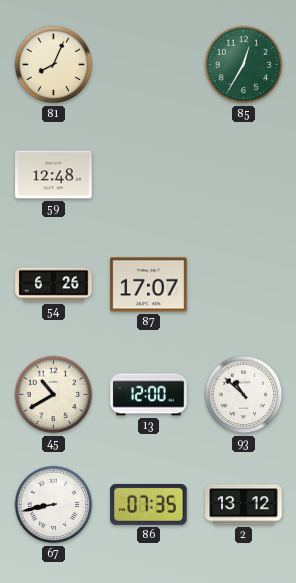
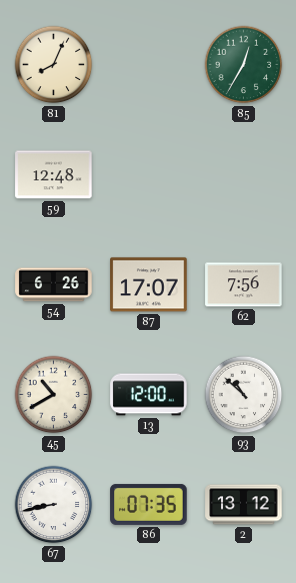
62: none -> 7:56
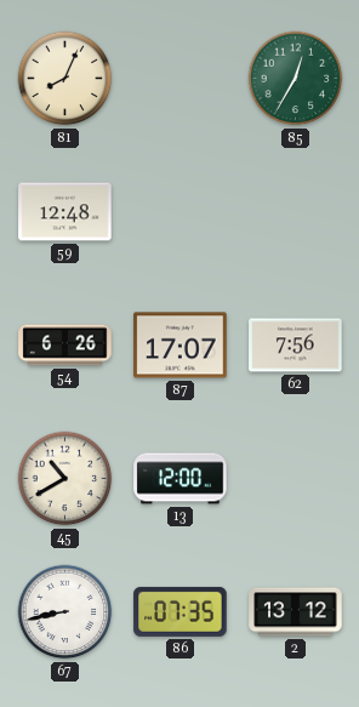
93: 10:52 -> none
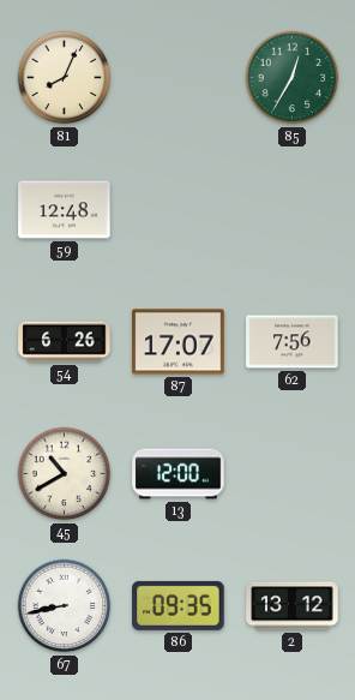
86: 07:35 -> 09:35
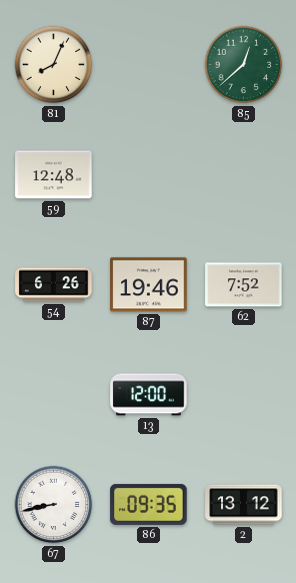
85: 12:35 -> 12:38
87: 17:07 -> 19:46
62: 7:56 -> 7:52
45: 10:40 -> none
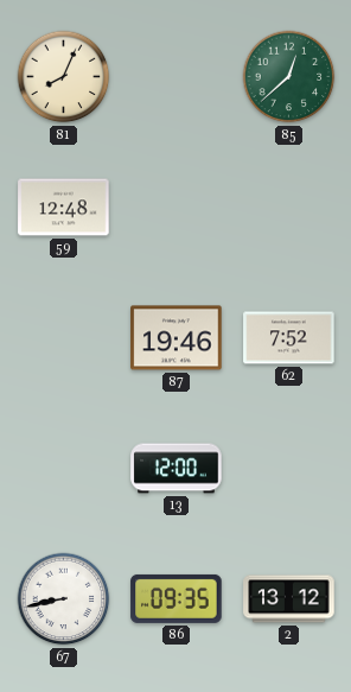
54: 6:26 -> none
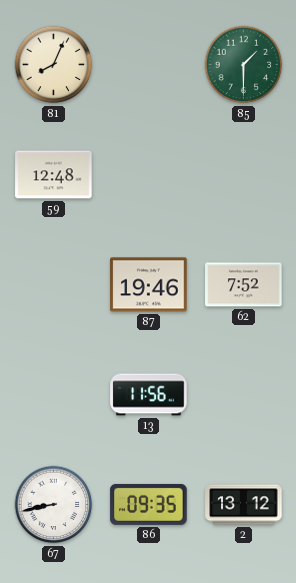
85: 12:38 -> 1:30
13: 12:00 -> 11:56
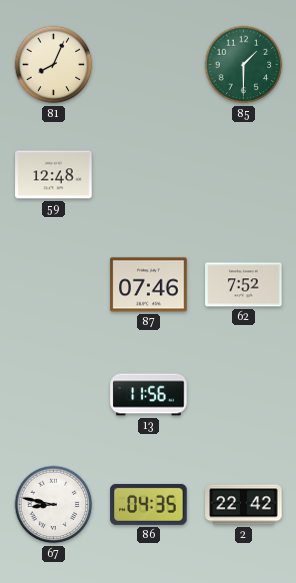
87: 19:46 -> 07:46
67: 8:43 -> 8:47
86: 09:35 -> 04:35
2: 13:12 -> 22:42
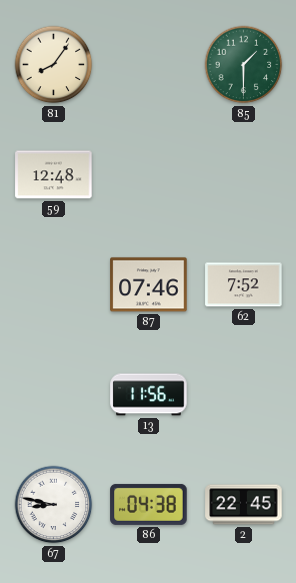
81: 8:04 -> 8:06
86: 04:35 -> 04:38
2: 22:42 -> 22:45
